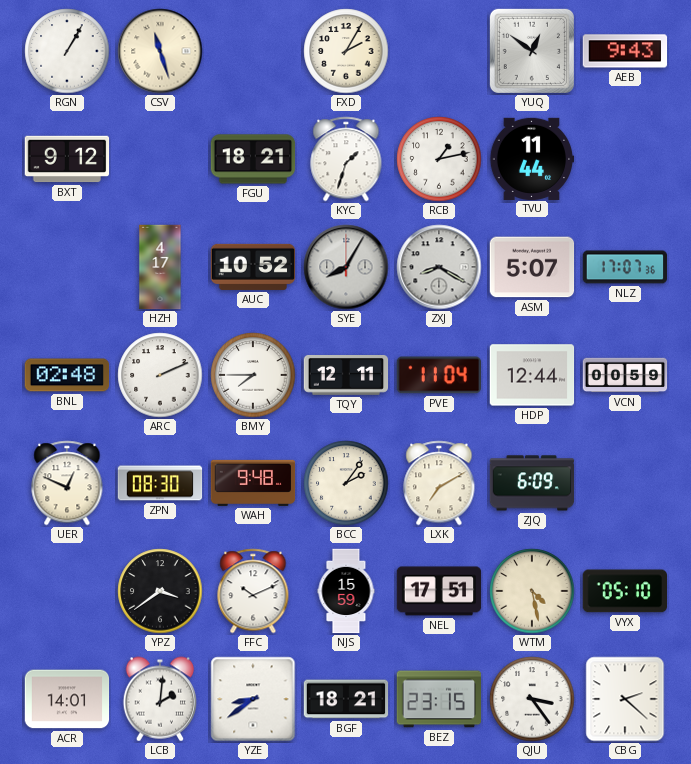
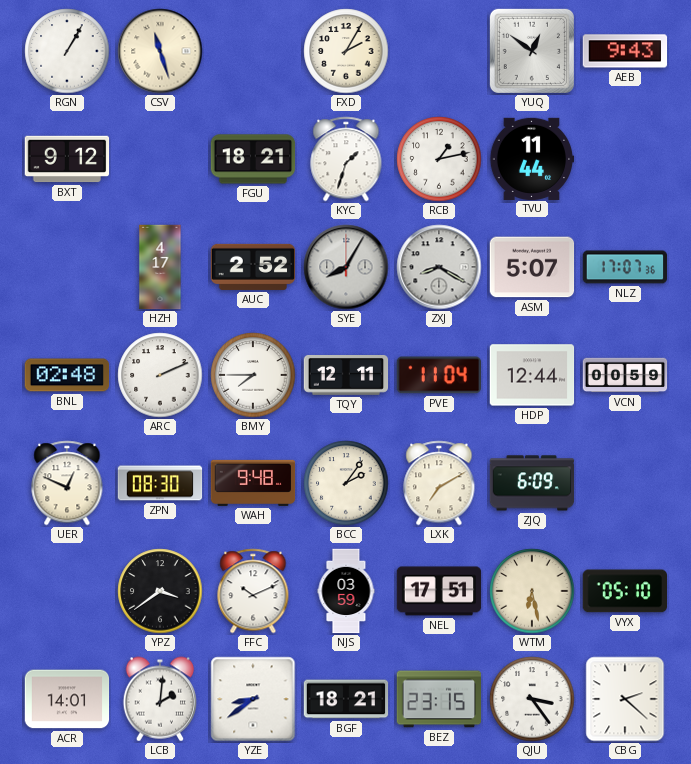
AUC: 10:52 -> 2:52
NJS: 15:59 -> 03:59
WTM: 4:28 -> 6:28
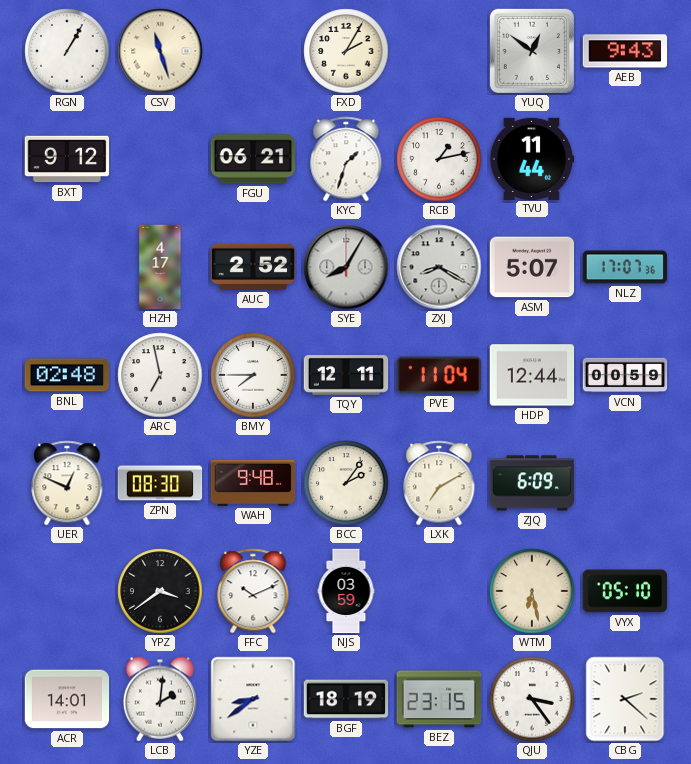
FGU: 18:21 -> 06:21
ARC: 2:11 -> 6:58
NEL: 17:51 -> none
BGF: 18:21 -> 18:19
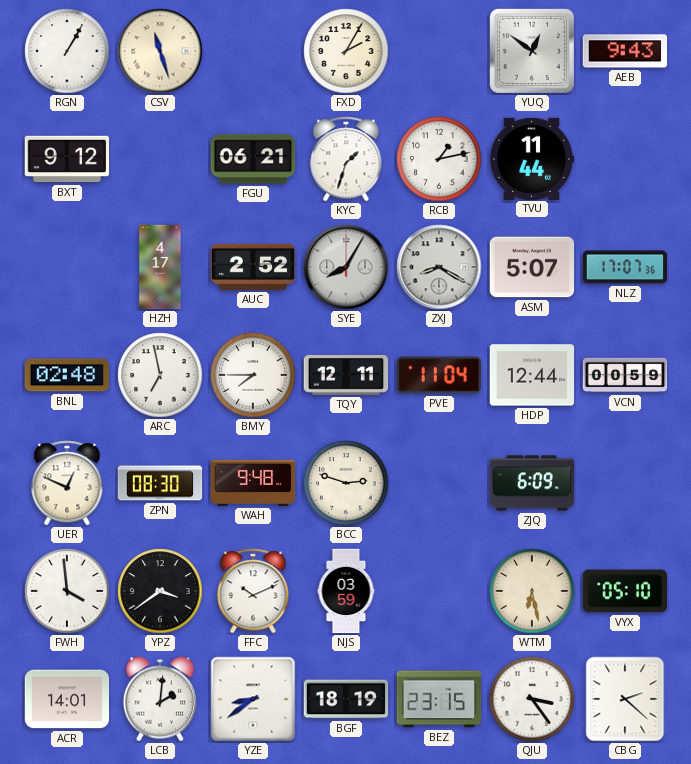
BCC: 2:06 -> 2:48
LXK: 7:10 -> none
FWH: none -> 3:59
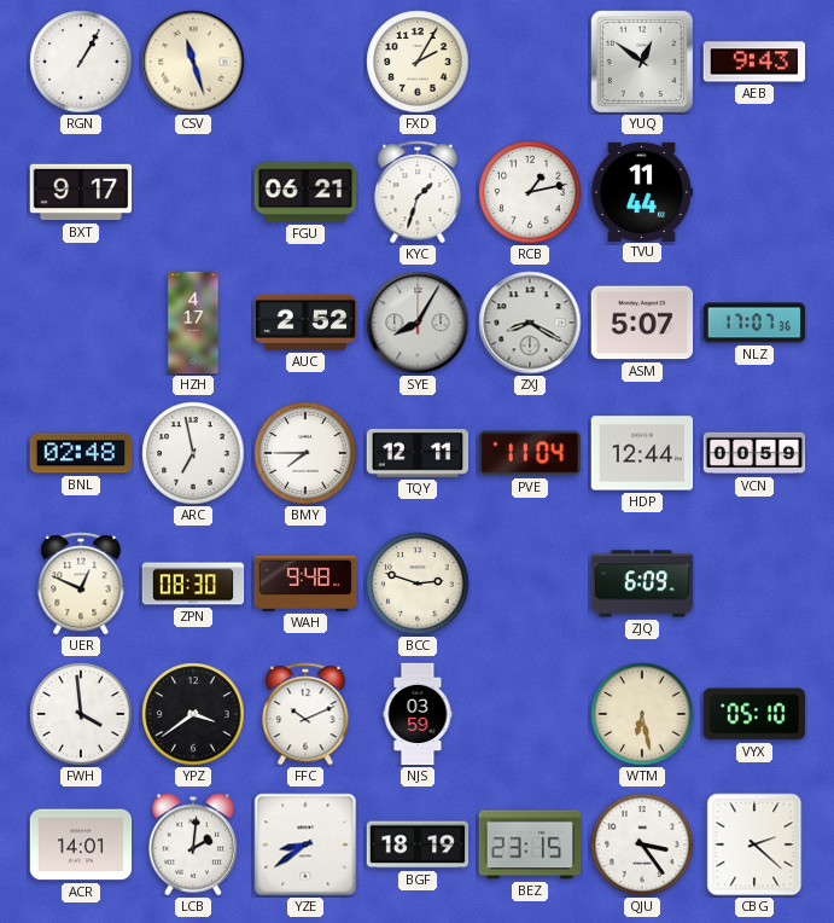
BXT: 9:12 -> 9:17
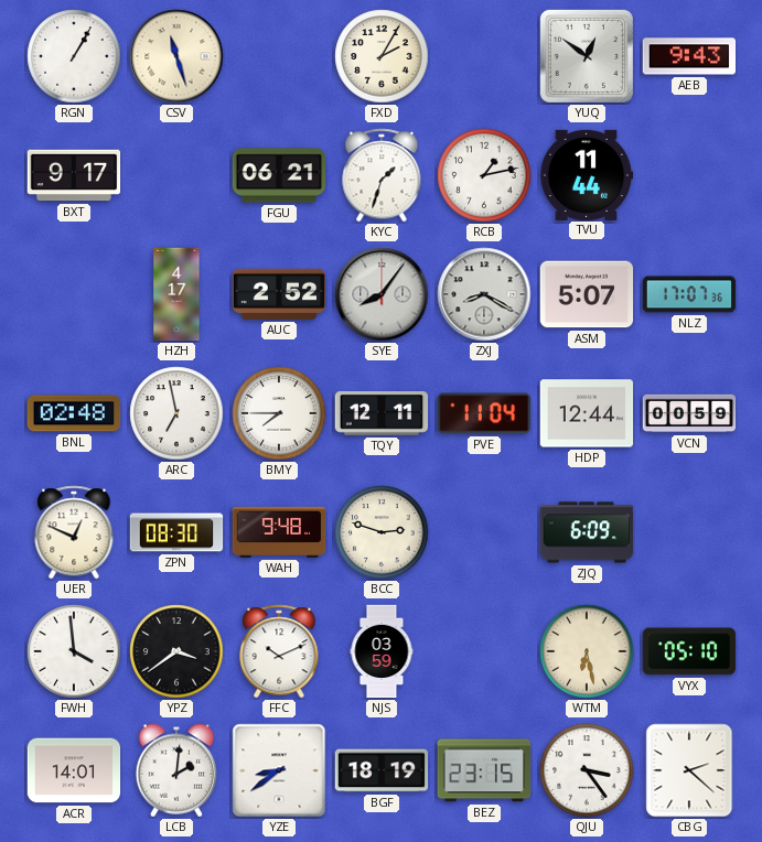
SYE: 8:05 -> 8:06
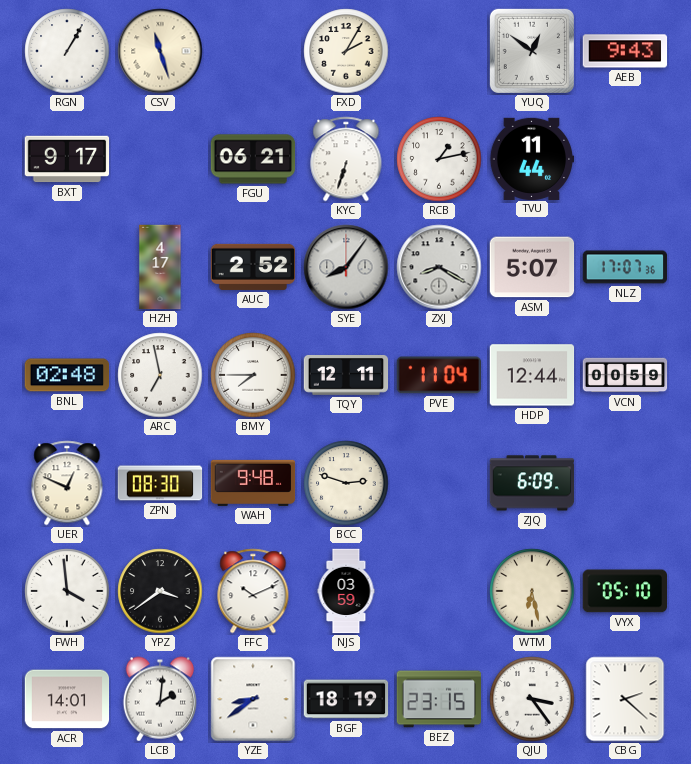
KYC: 1:33 -> 6:33
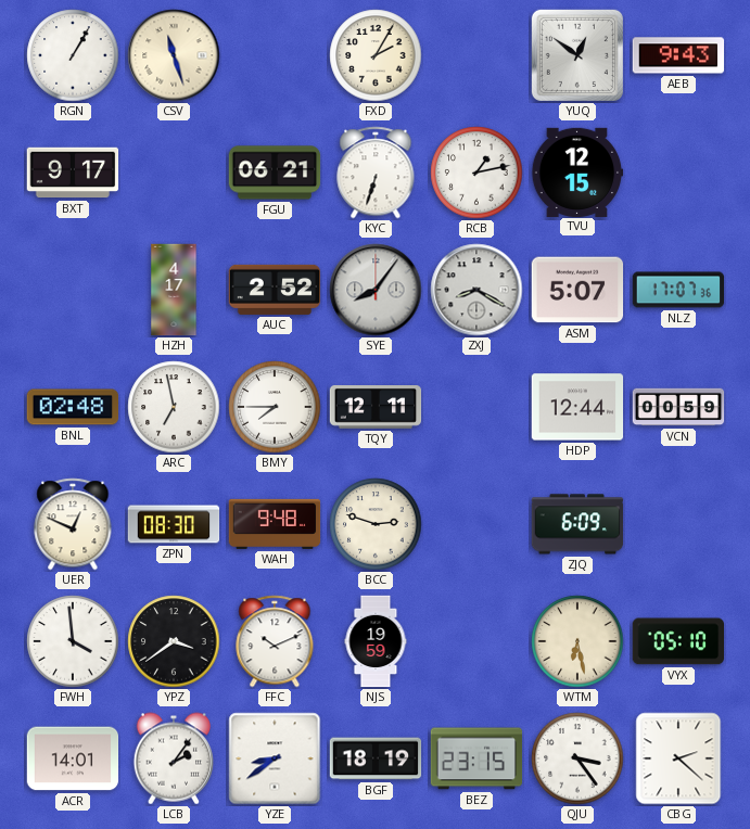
TVU: 11:44 -> 12:15
PVE: 11:04 -> none
NJS: 03:59 -> 19:59
LCB: 2:01 -> 2:06
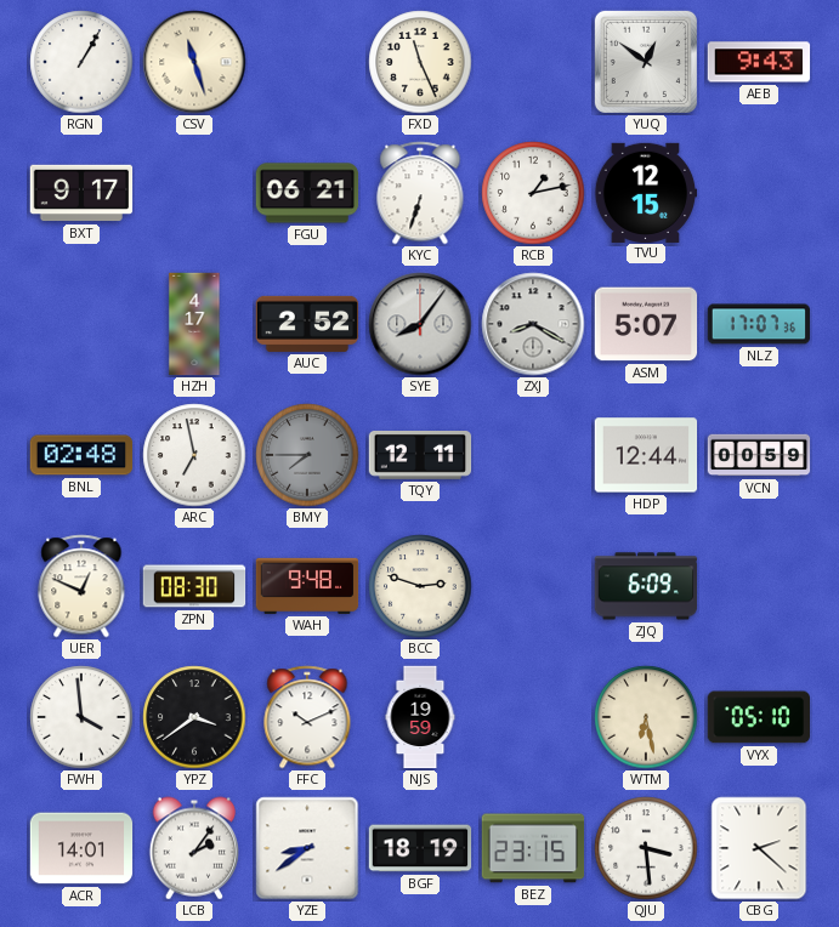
FXD: 2:05 -> 11:26
BMY dial: white -> grey
QJU: 3:24 -> 3:29
